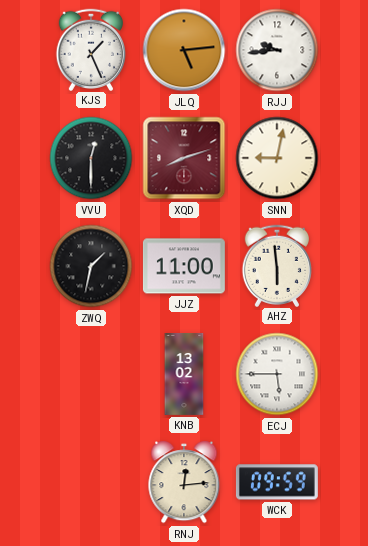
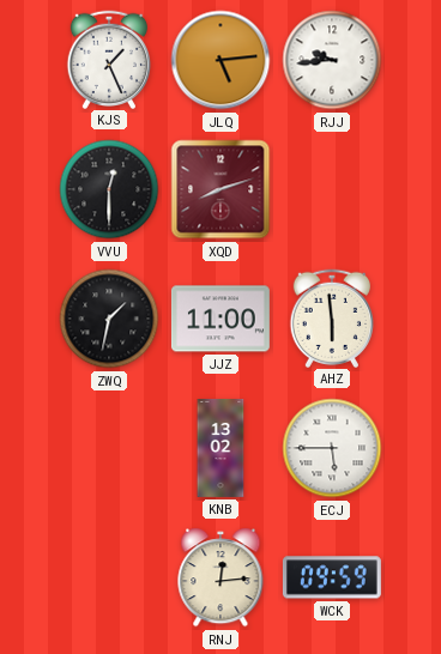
SNN: 9:02 -> none
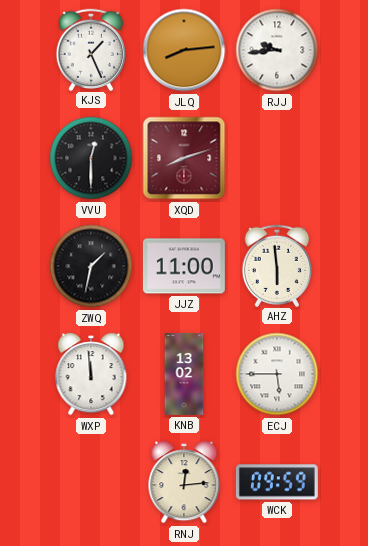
JLQ: 5:14 -> 8:14
WXP: none -> 11:59
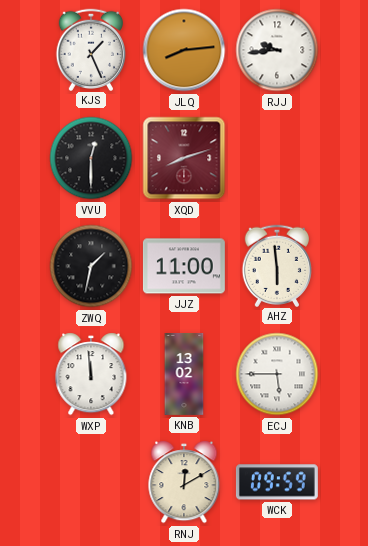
RNJ: 12:14 -> 12:10
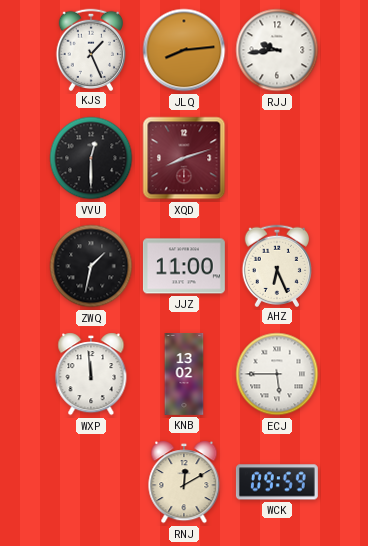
AHZ: 5:59 -> 6:26
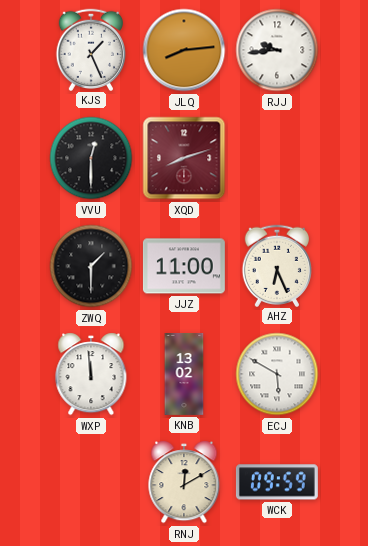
ZWQ: 1:32 -> 1:30
ECJ: 5:45 -> 5:50
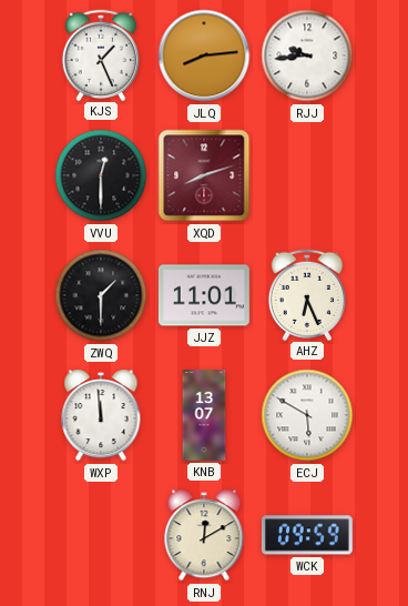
JJZ: 11:00 -> 11:01
KNB: 13:02 -> 13:07
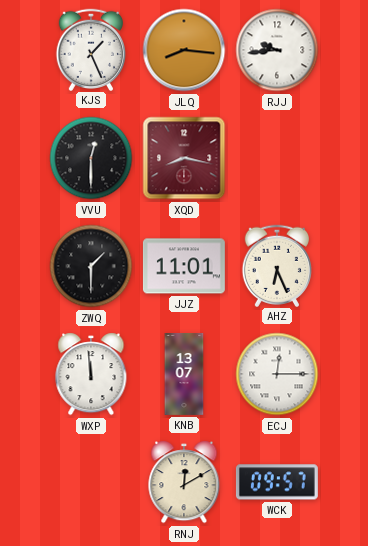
JLQ: 8:14 -> 8:16
XQD: 8:12 -> 8:17
ECJ: 5:50 -> 12:15
WCK: 09:59 -> 09:57
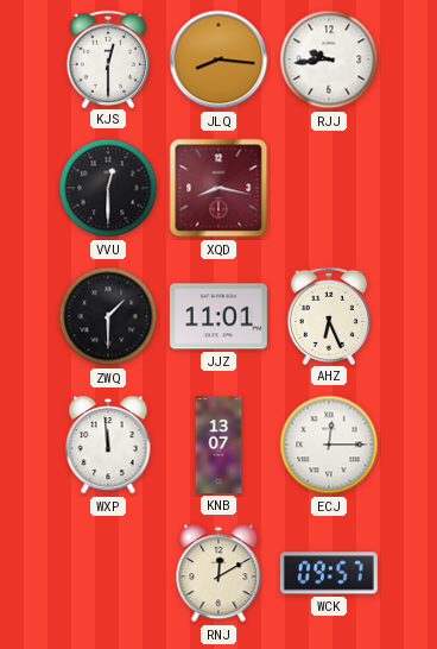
KJS: 1:26 -> 12:30
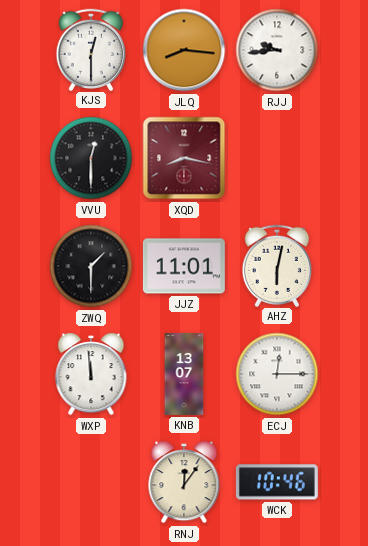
AHZ: 6:26 -> 6:02
RNJ: 12:10 -> 12:06
WCK: 09:57 -> 10:46
